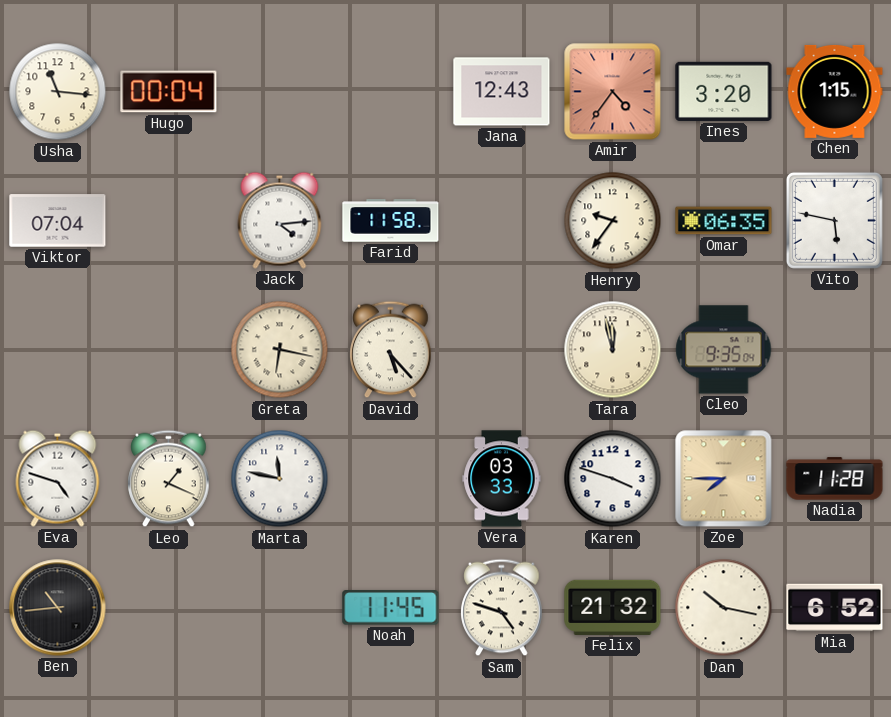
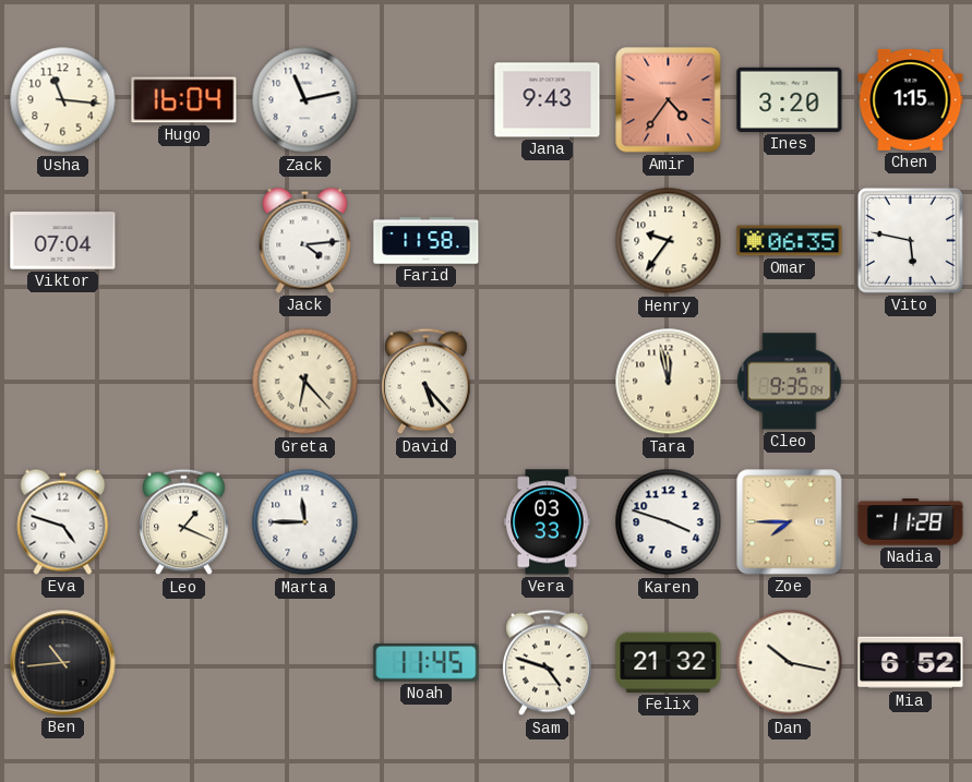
Hugo: 00:04 -> 16:04
Zack: none -> 11:13
Jana: 12:43 -> 9:43
Greta: 6:17 -> 6:23
Marta: 11:47 -> 11:45
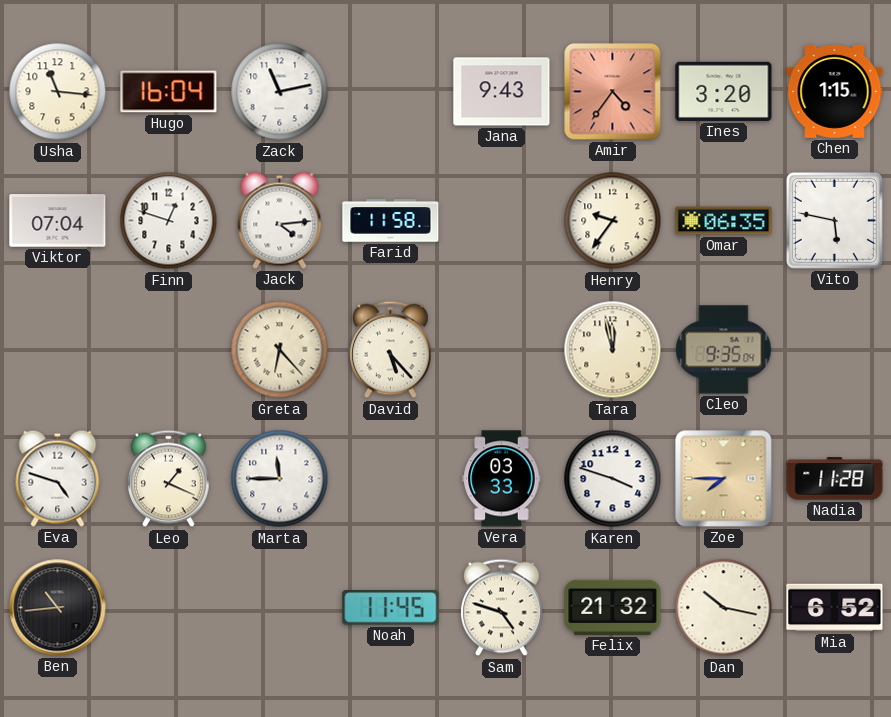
Finn: none -> 12:48
